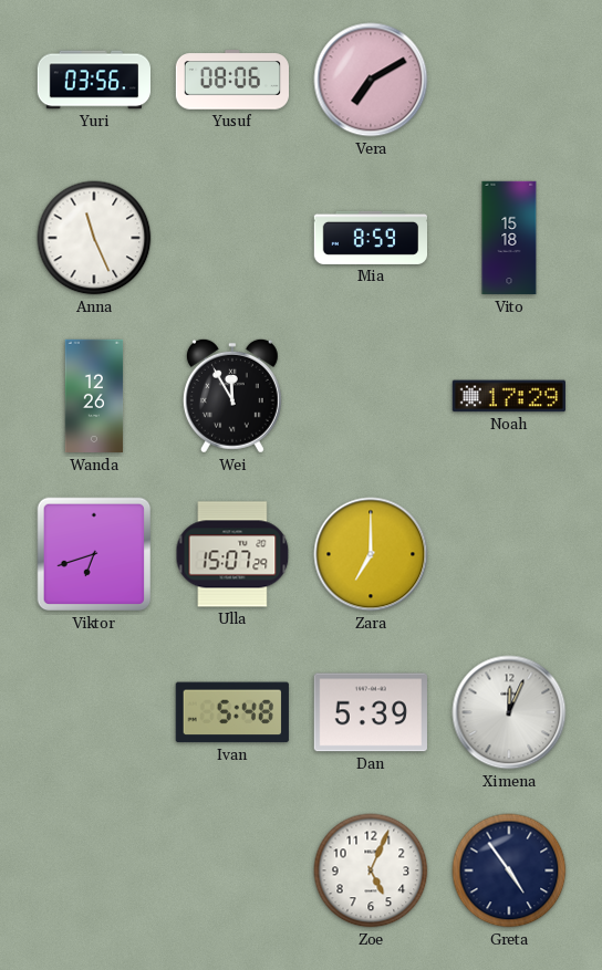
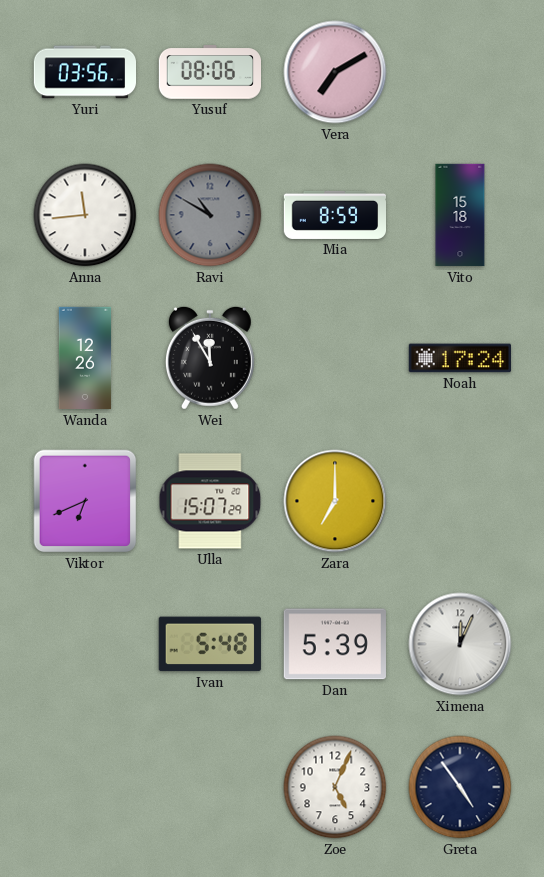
Anna: 11:26 -> 11:44
Ravi: none -> 10:50
Noah: 17:29 -> 17:24
Viktor: 6:42 -> 6:41
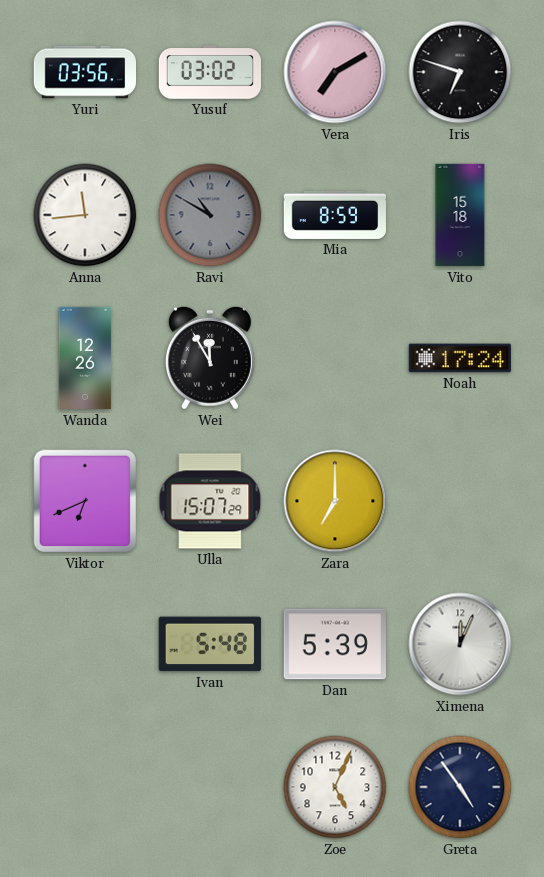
Yusuf: 08:06 -> 03:02
Iris: none -> 6:48
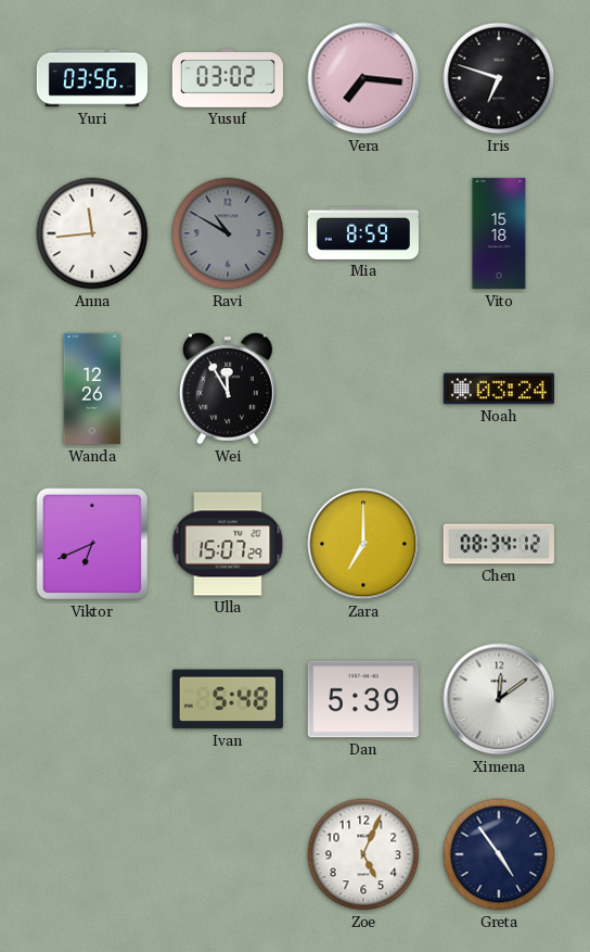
Vera: 7:10 -> 7:16
Noah: 17:24 -> 03:24
Chen: none -> 08:34
Ximena: 12:04 -> 12:09
